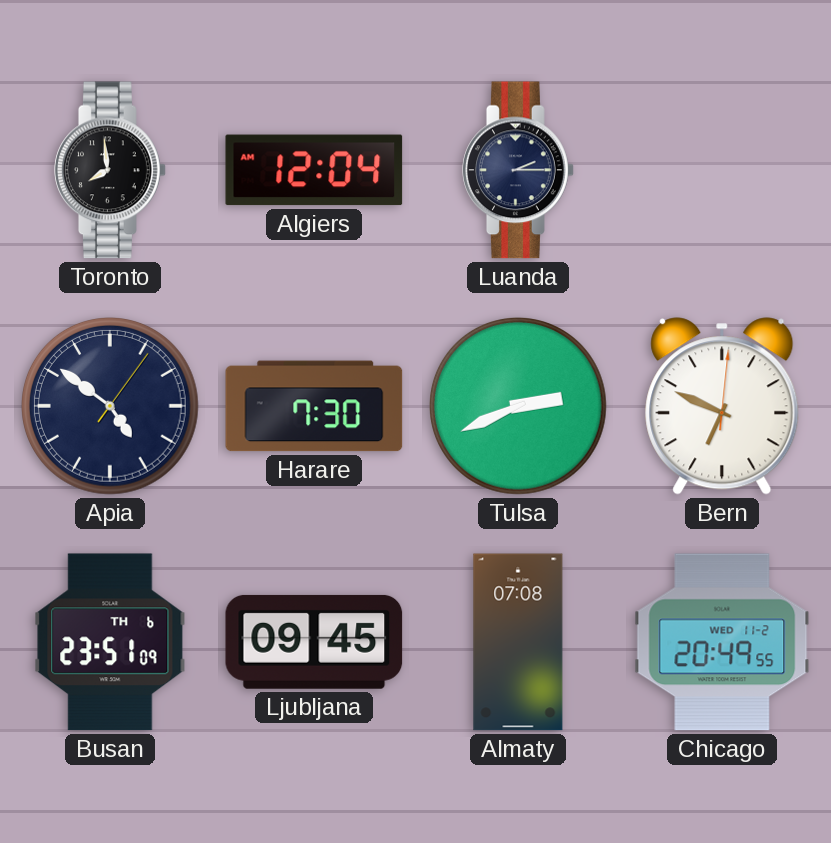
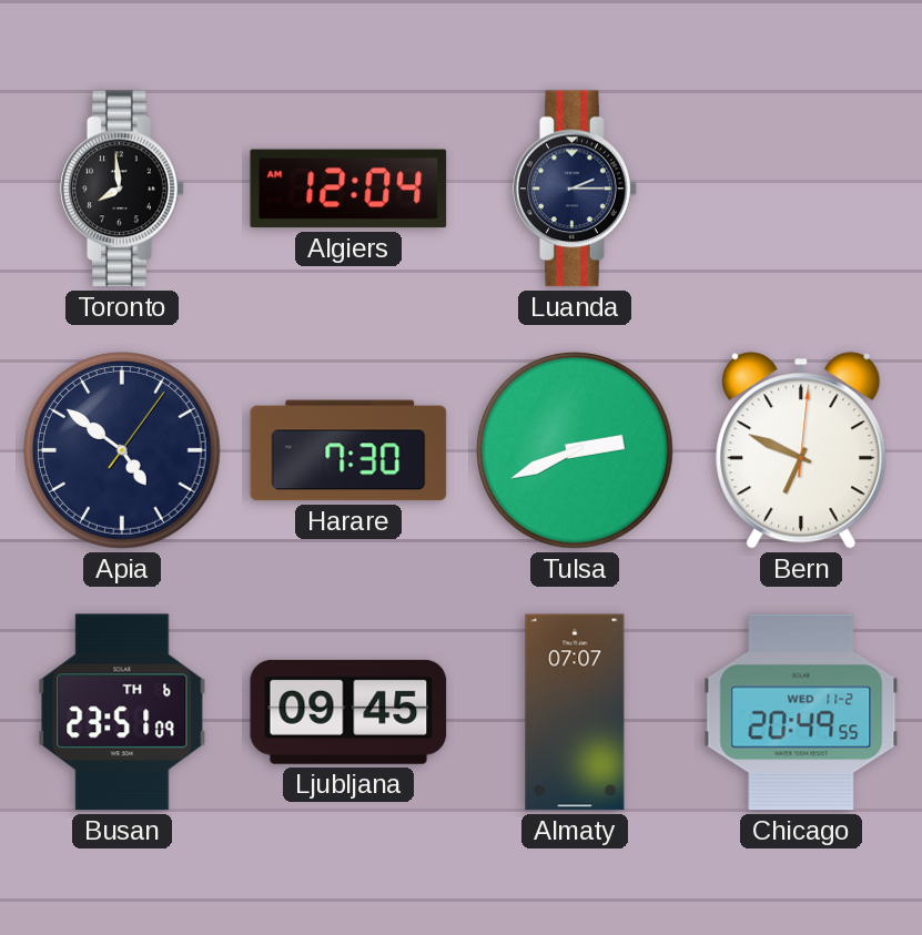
Almaty: 07:08 -> 07:07
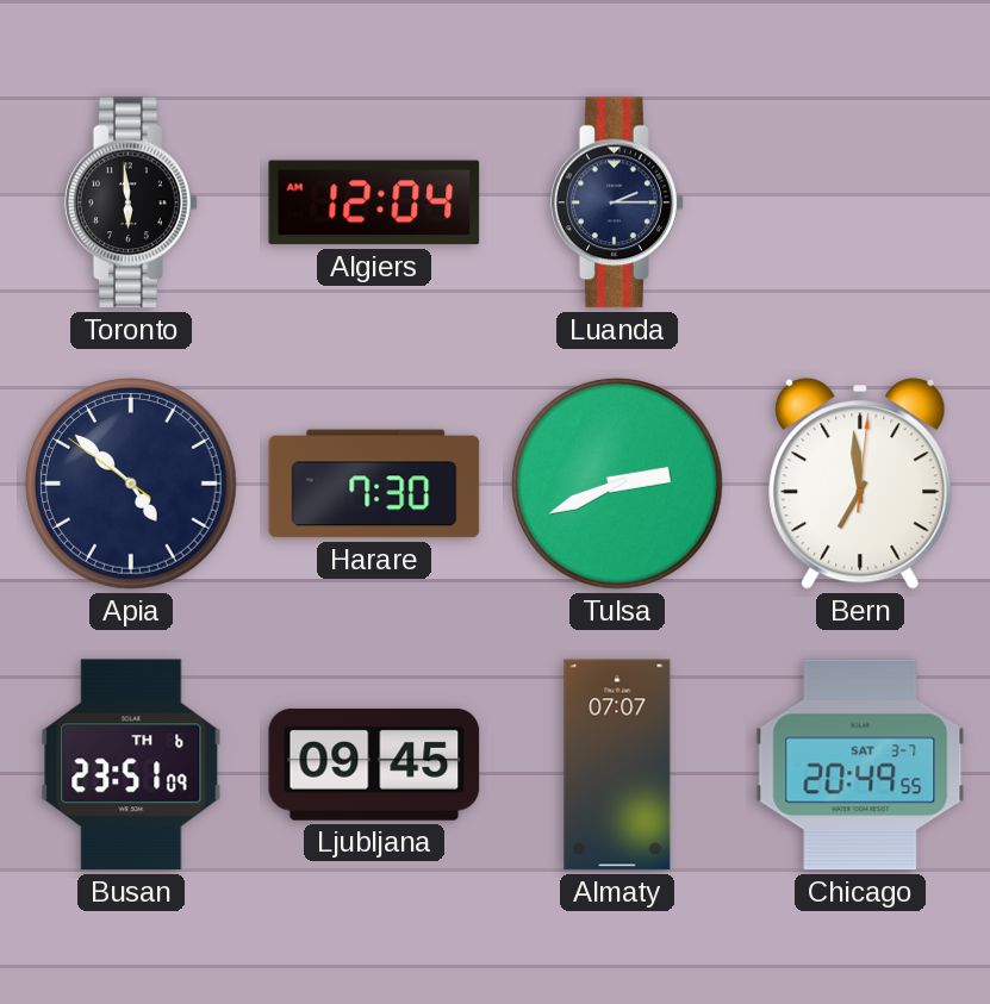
Toronto: 7:59 -> 5:59
Apia: 4:51:06 -> 4:51:51
Bern: 6:49 -> 6:59
Chicago date: WED 11-2 -> SAT 3-7
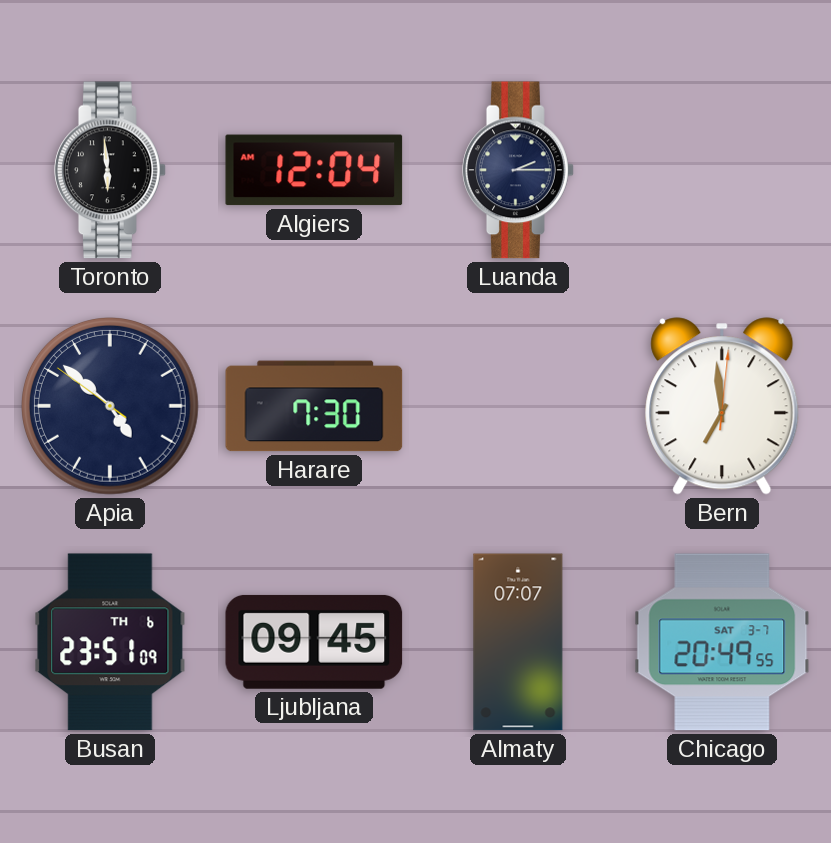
Tulsa: 2:41 -> none
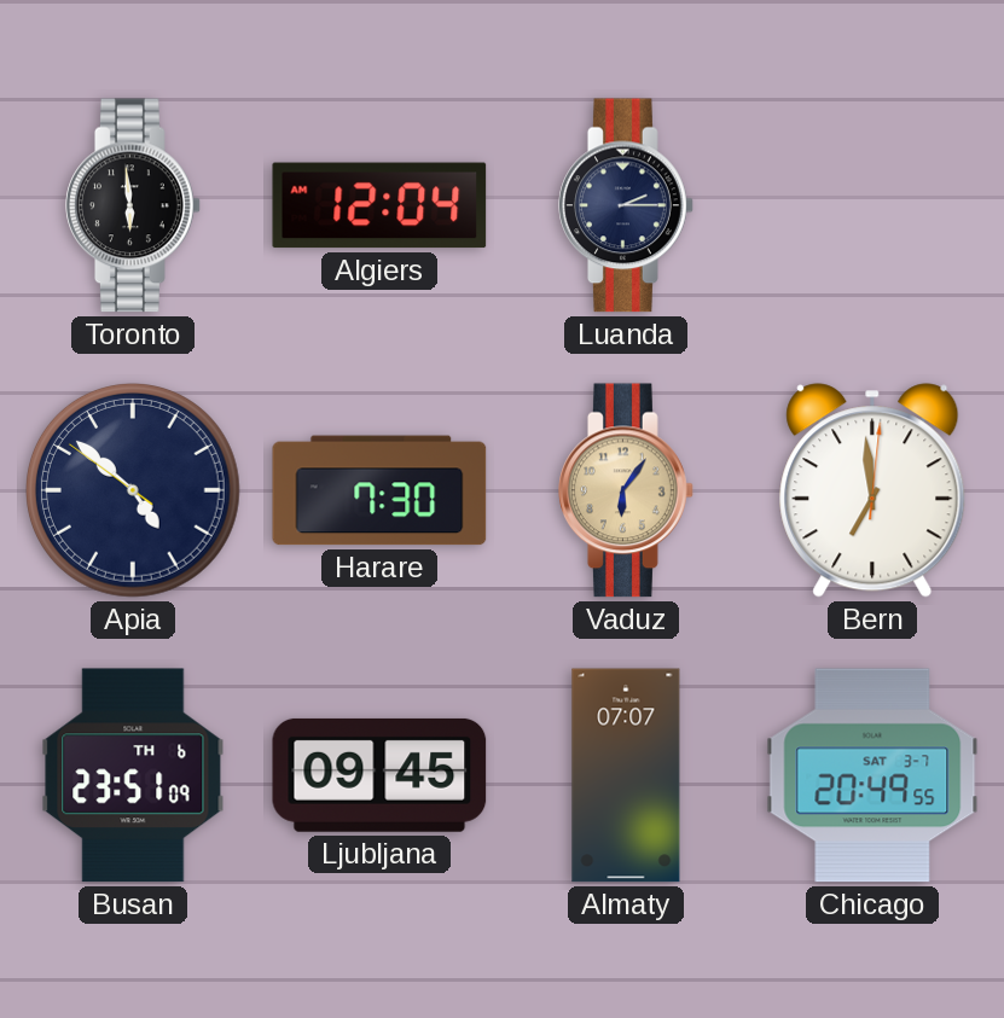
Vaduz: none -> 6:06
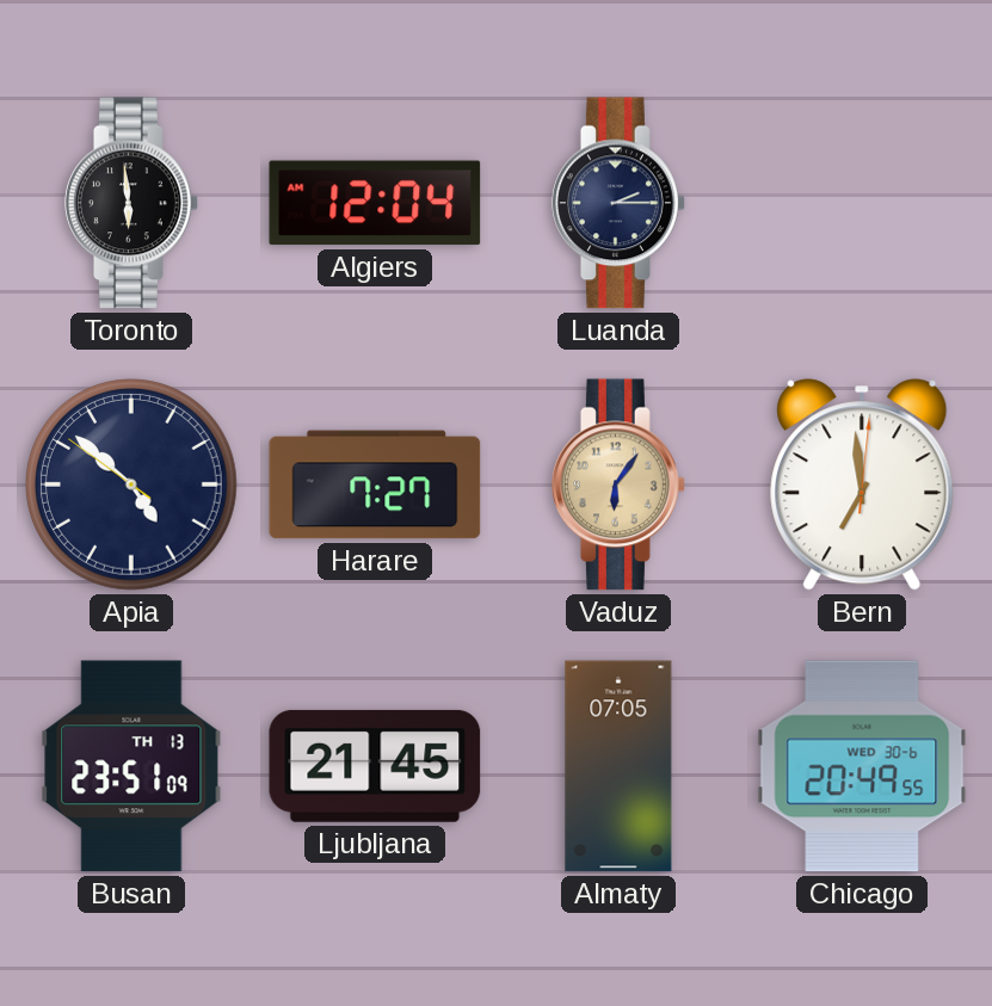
Harare: 7:30 -> 7:27
Busan date: TH 6 -> TH 13
Ljubljana: 09:45 -> 21:45
Almaty: 07:07 -> 07:05
Chicago date: SAT 3-7 -> WED 30-6
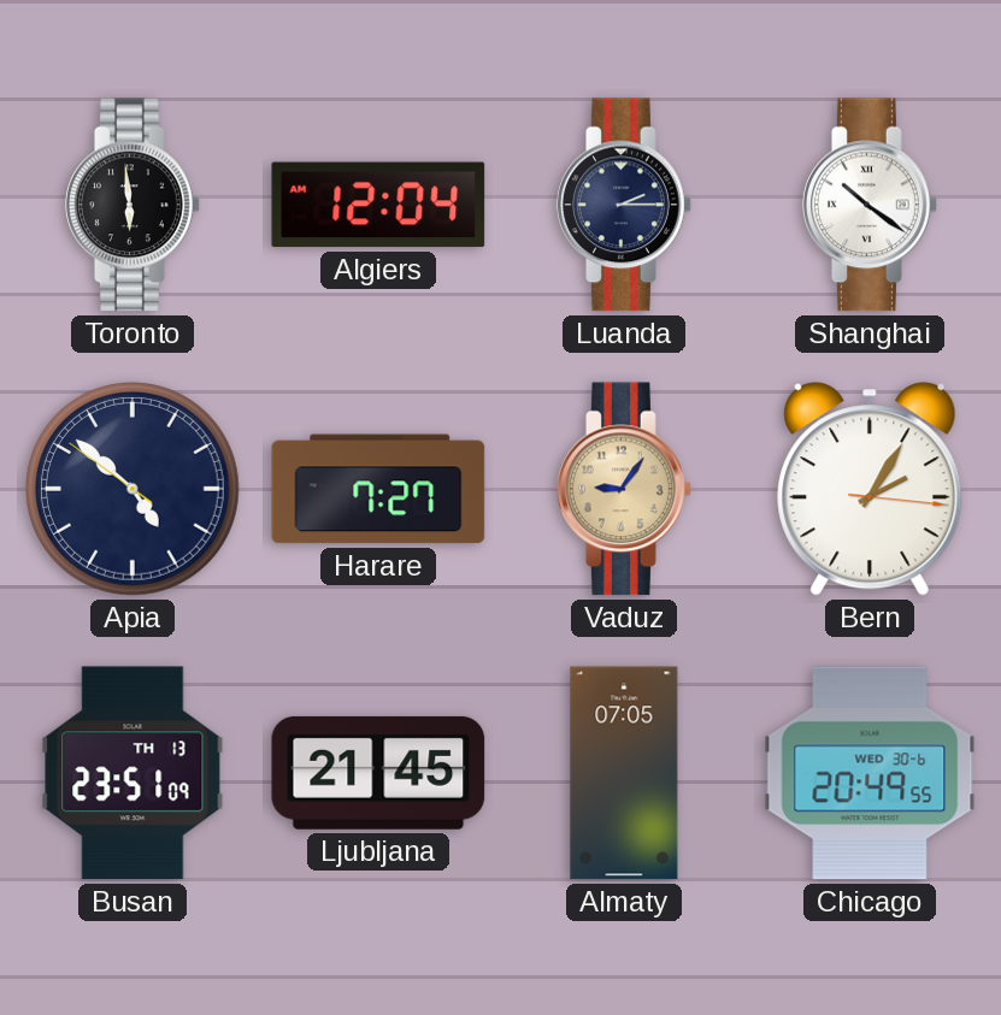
Shanghai: none -> 10:21
Vaduz: 6:06 -> 9:06
Bern: 6:59 -> 2:05
